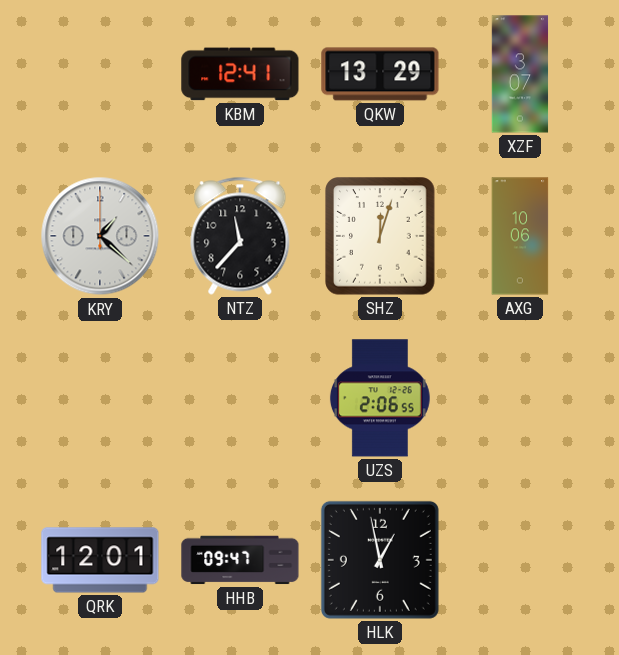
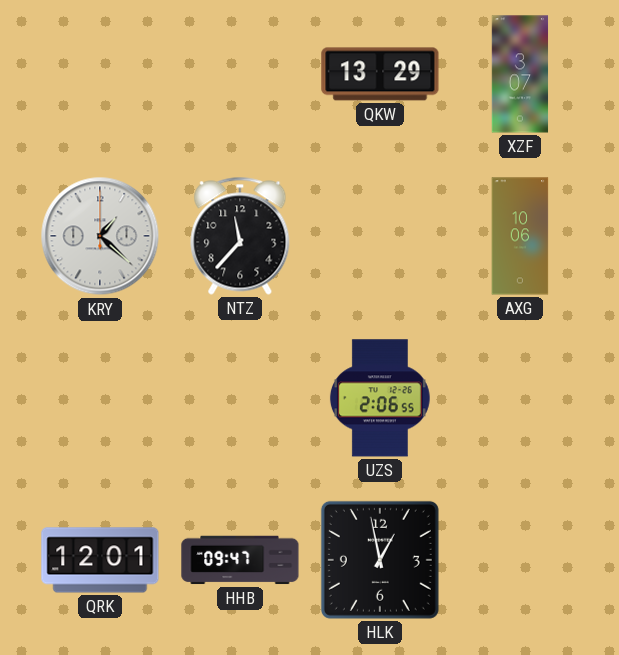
KBM: 12:41 -> none
SHZ: 12:03 -> none
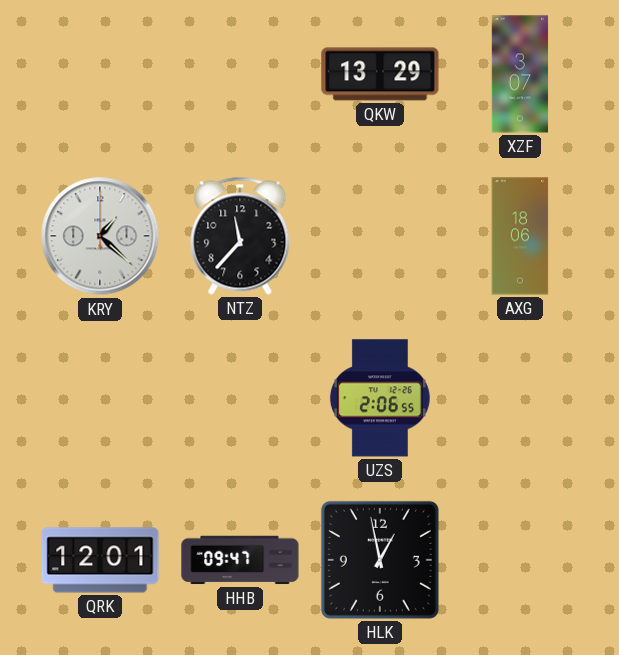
AXG: 10:06 -> 18:06
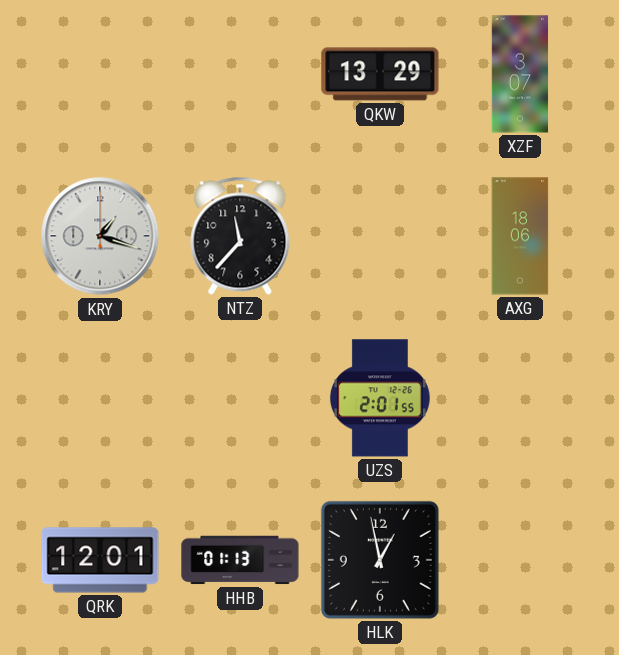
KRY: 1:22 -> 1:18
UZS: 2:06 -> 2:01
HHB: 09:47 -> 01:13
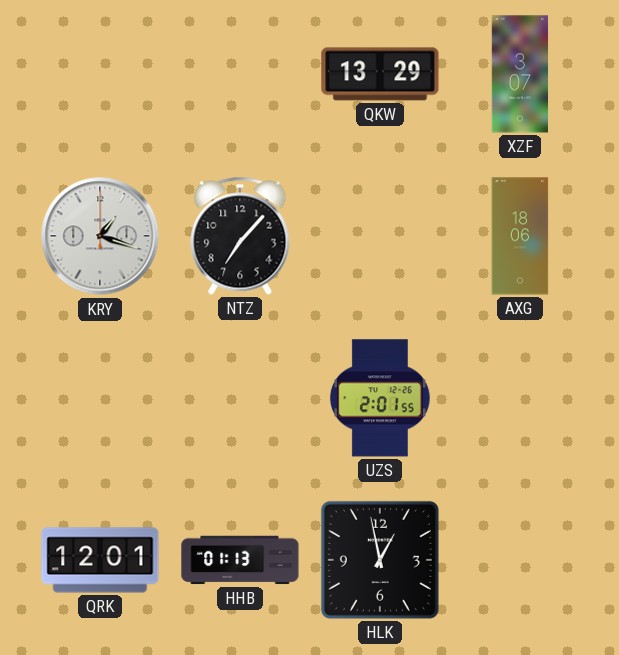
NTZ: 11:37 -> 7:07
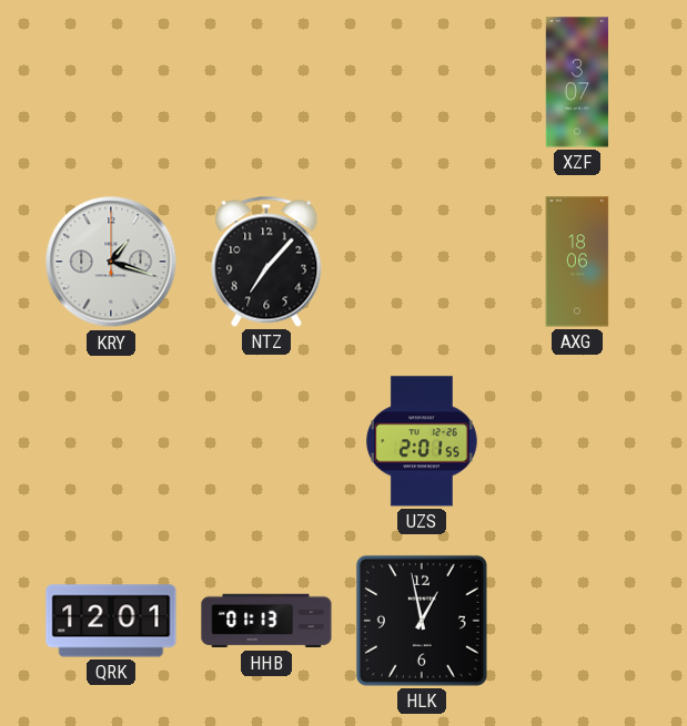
QKW: 13:29 -> none
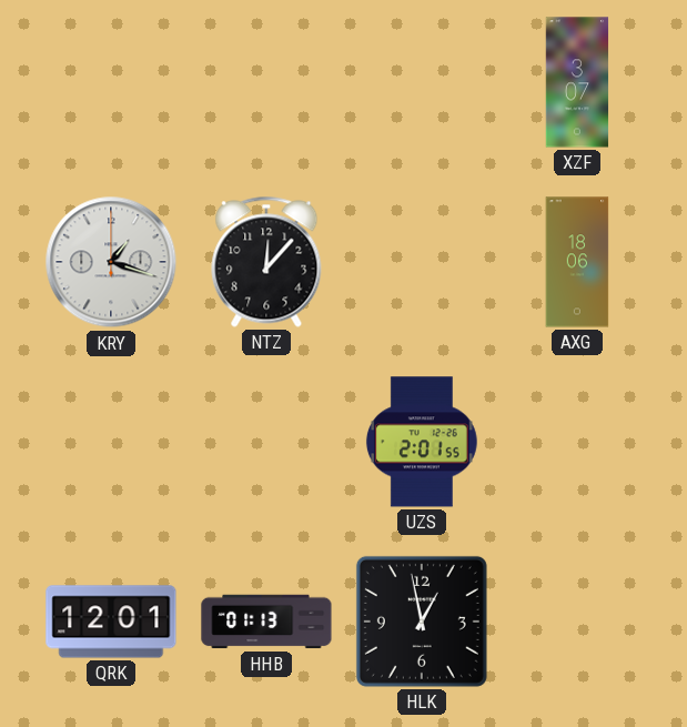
NTZ: 7:07 -> 12:07
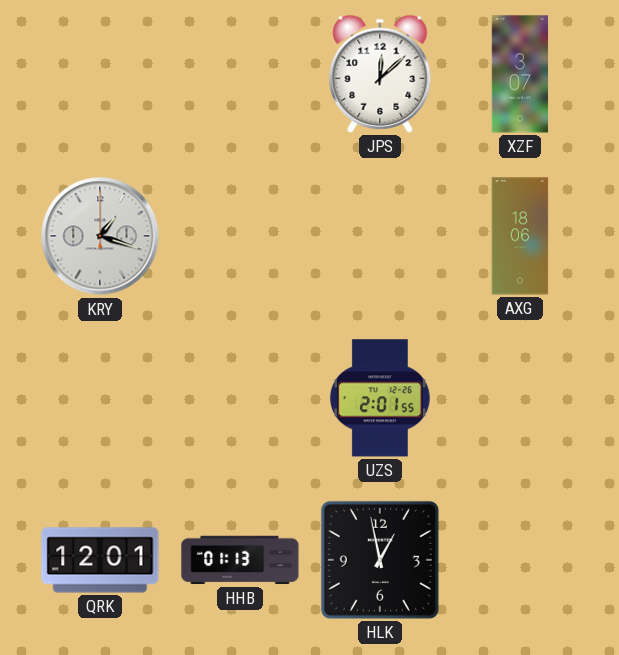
JPS: none -> 12:08
NTZ: 12:07 -> none
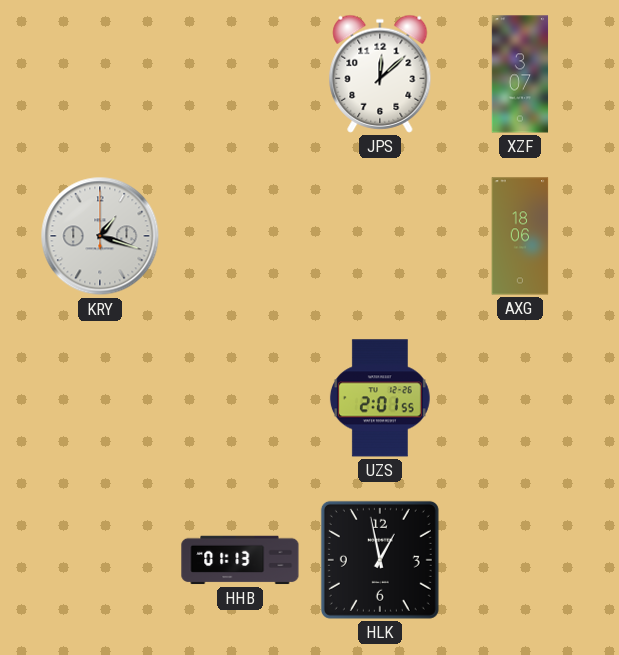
QRK: 12:01 -> none
